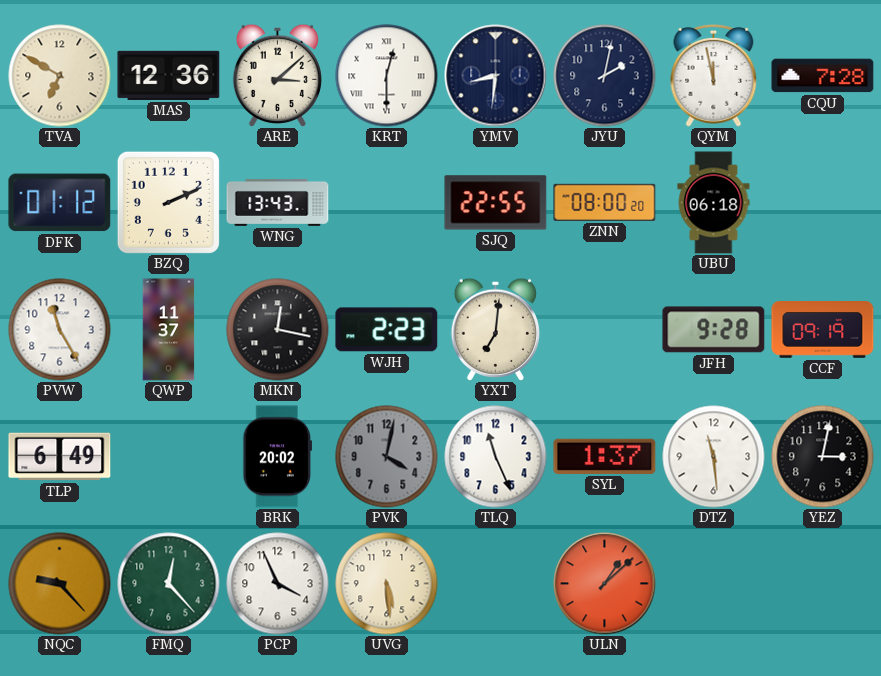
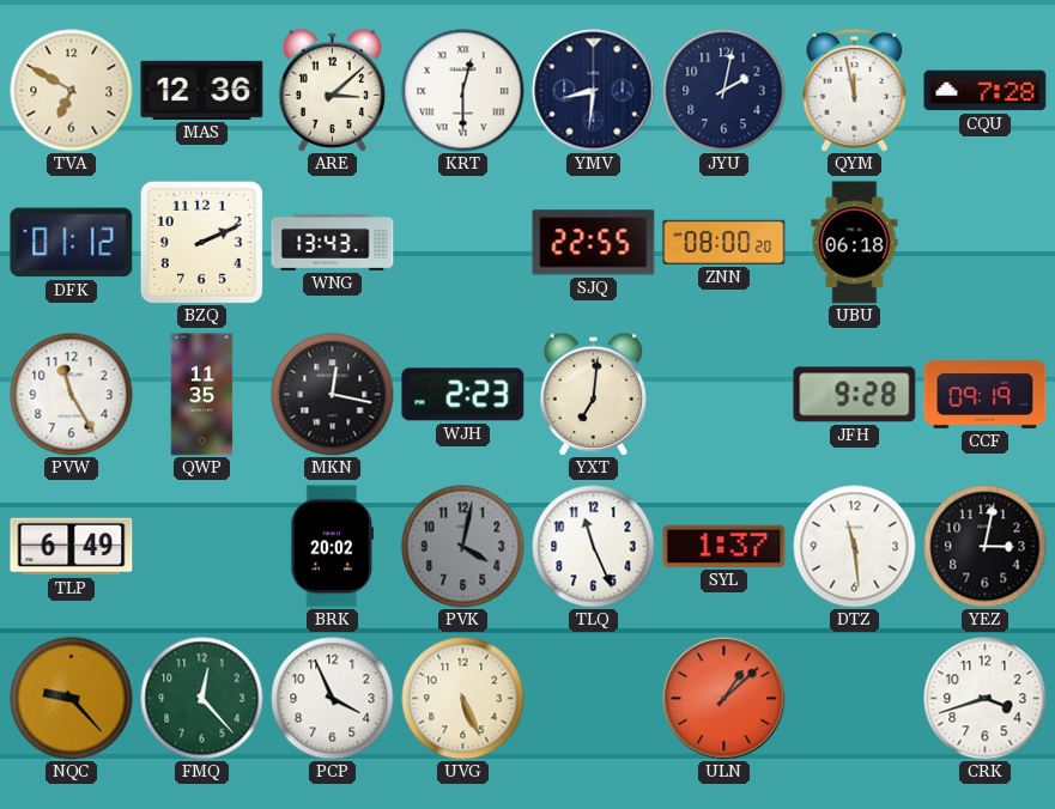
QWP: 11:37 -> 11:35
UVG: 5:29 -> 5:26
CRK: none -> 3:42
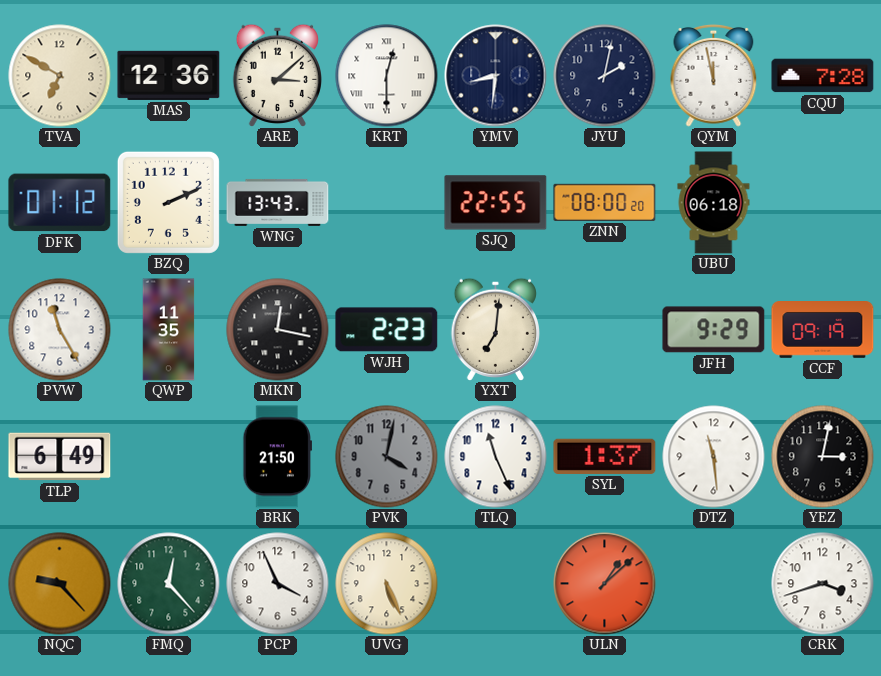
JFH: 9:28 -> 9:29
BRK: 20:02 -> 21:50
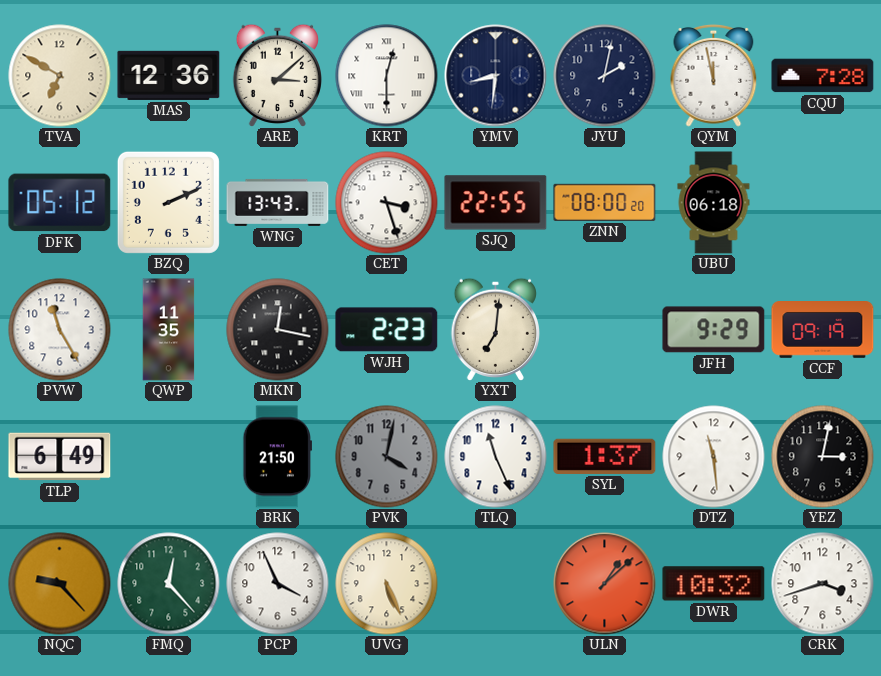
DFK: 01:12 -> 05:12
CET: none -> 3:27
DWR: none -> 10:32
